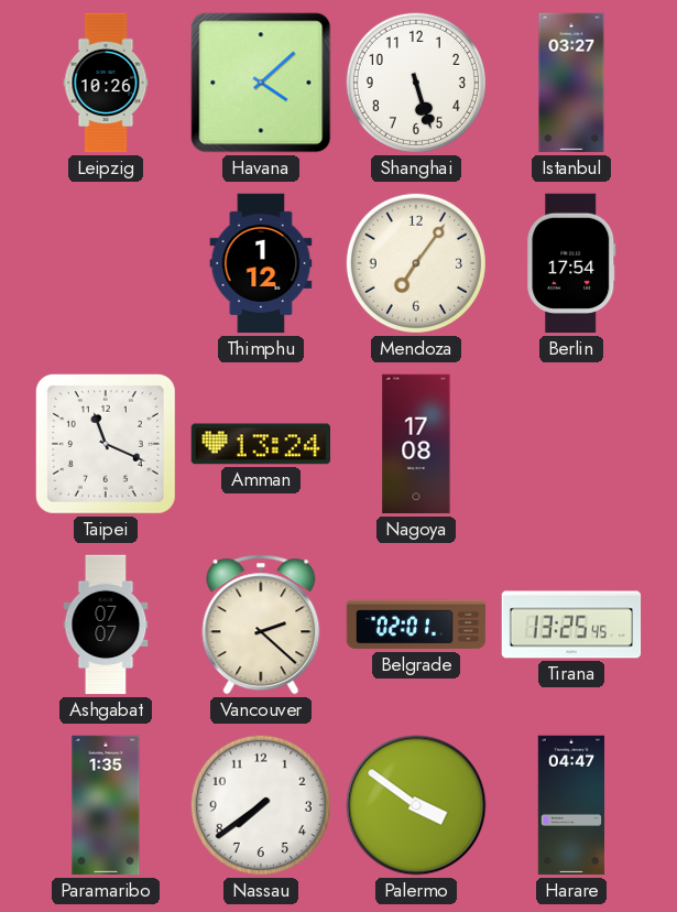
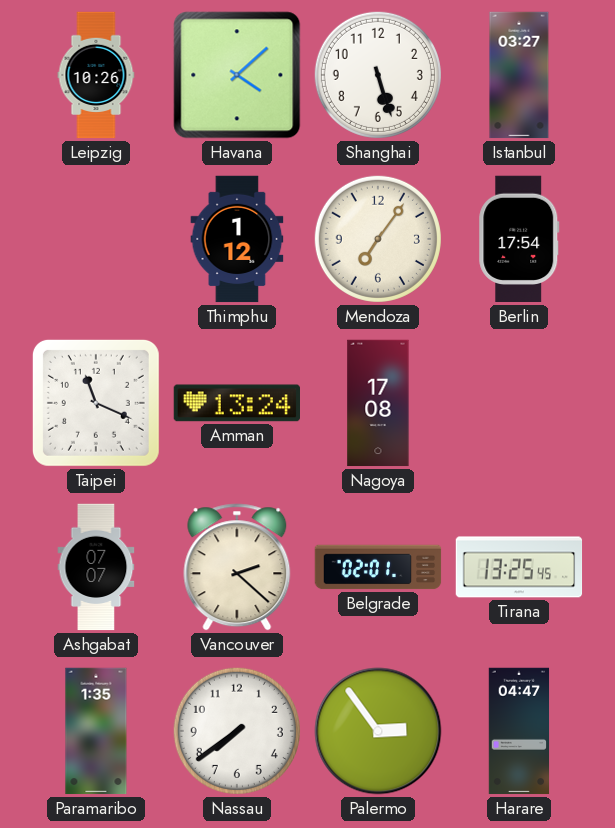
Palermo: 3:51 -> 2:54
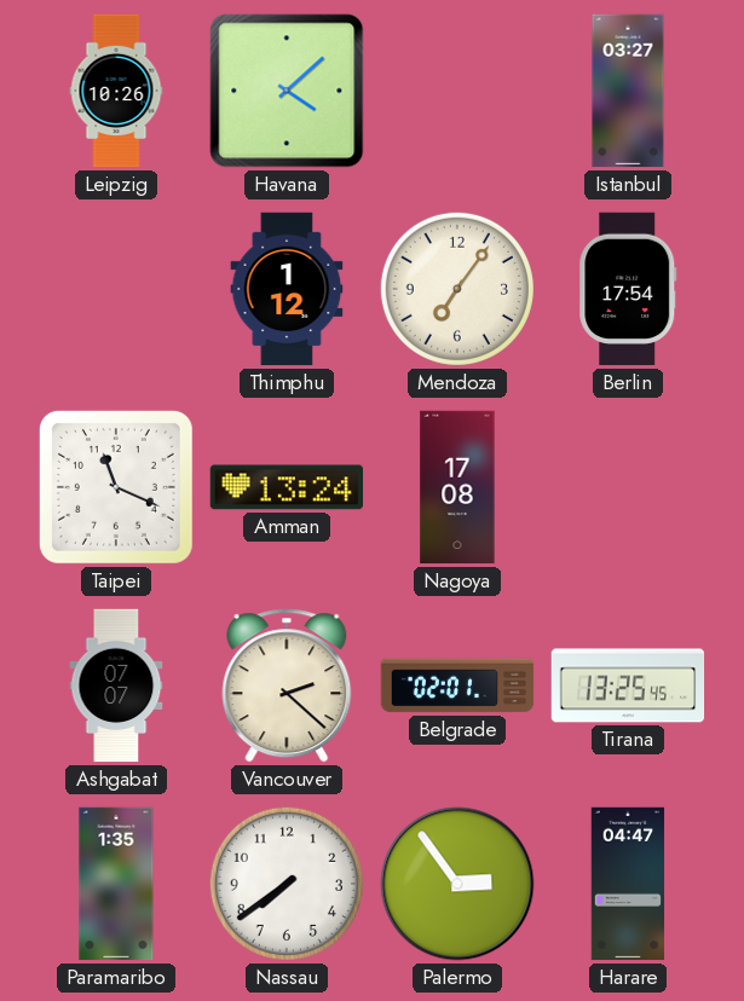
Shanghai: 5:27 -> none
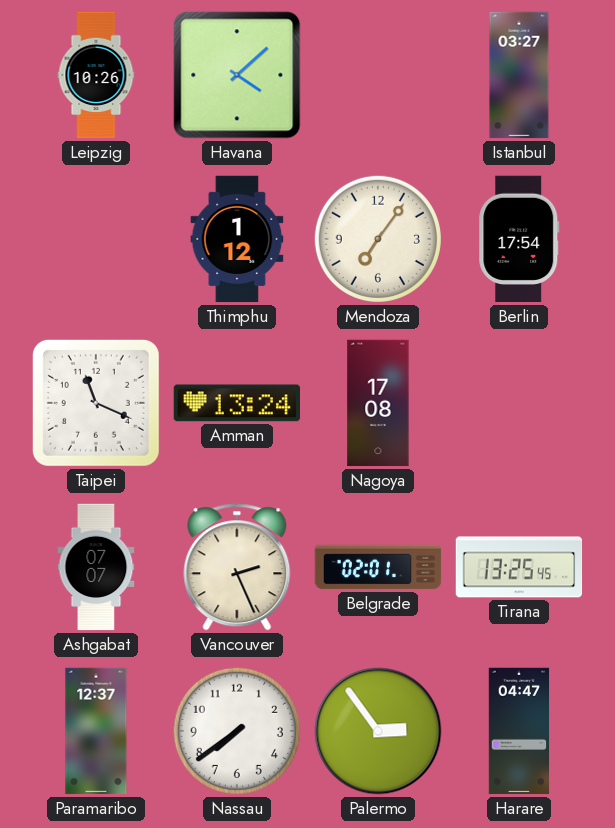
Vancouver: 2:22 -> 2:26
Paramaribo: 1:35 -> 12:37
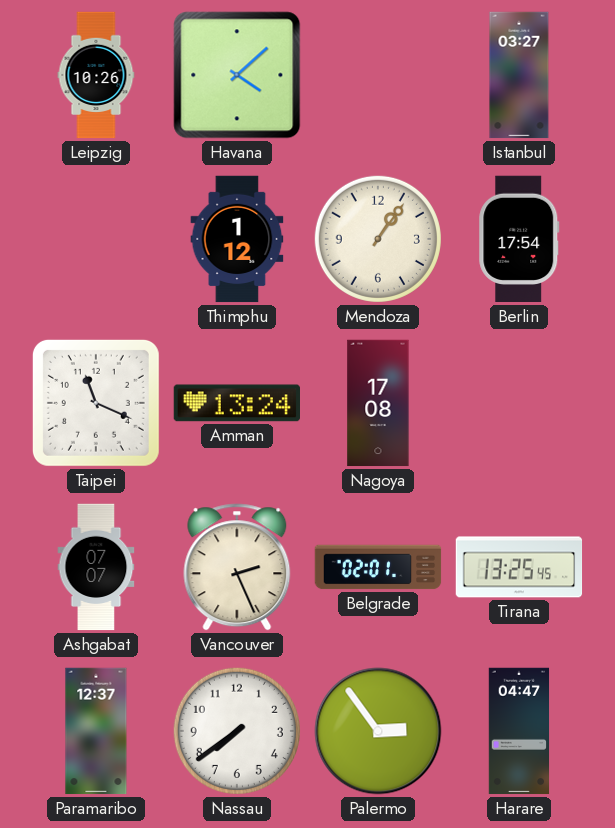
Mendoza: 7:06 -> 1:06
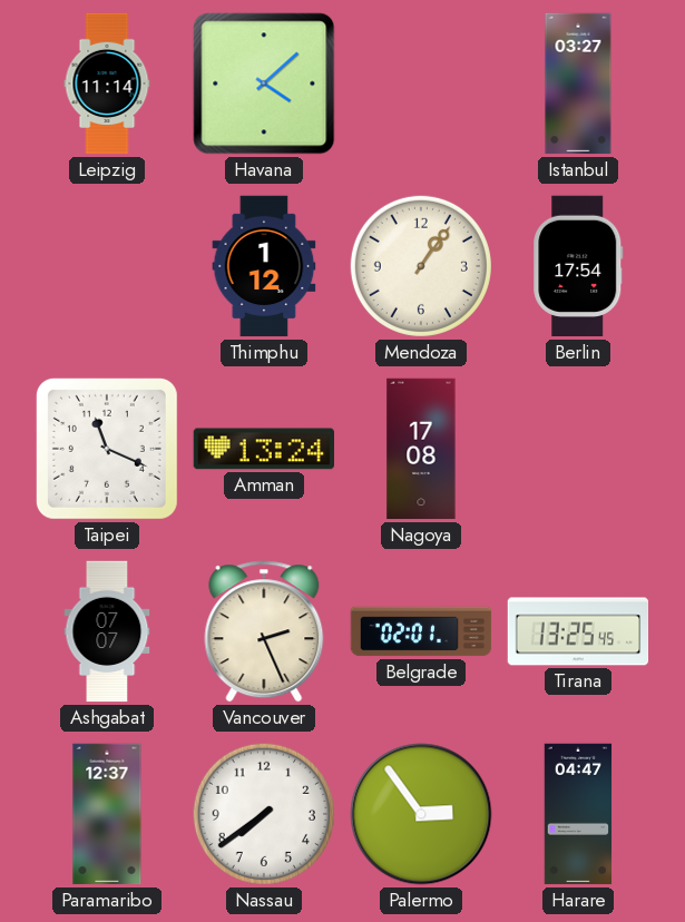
Leipzig: 10:26 -> 11:14
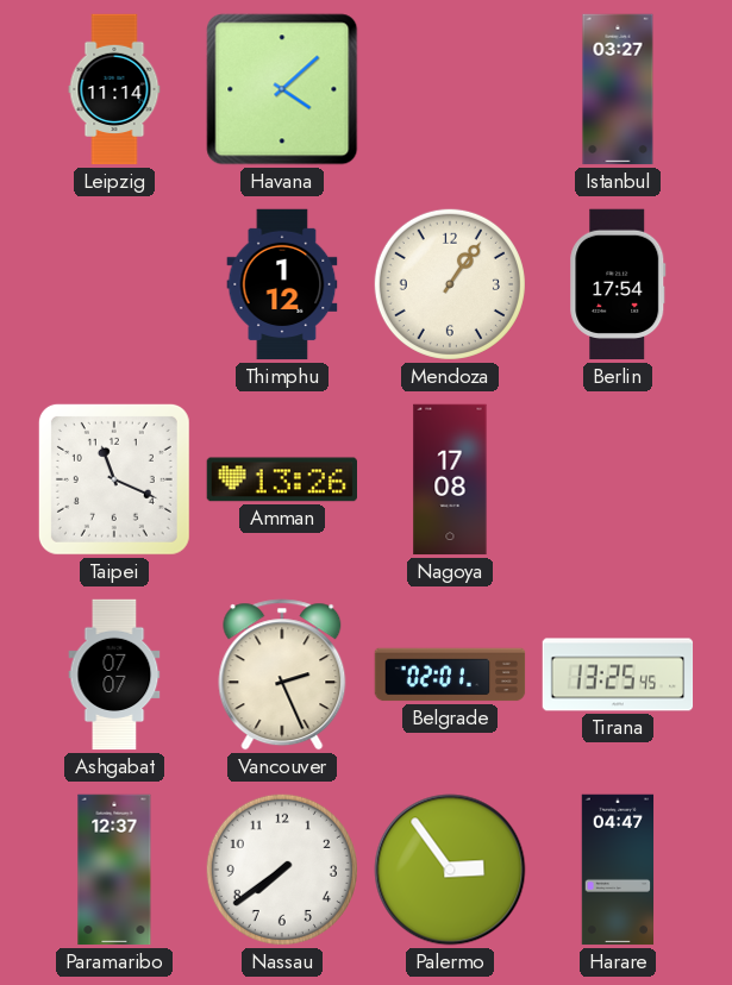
Amman: 13:24 -> 13:26
